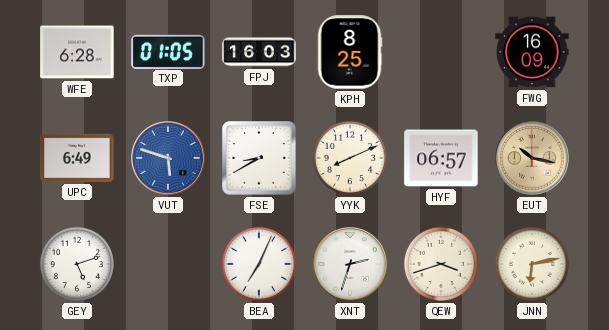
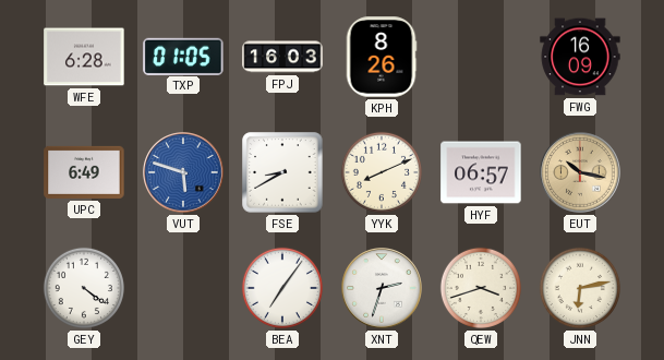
KPH: 8:25 -> 8:26
GEY: 5:12 -> 4:21
BEA: 7:04 -> 7:06
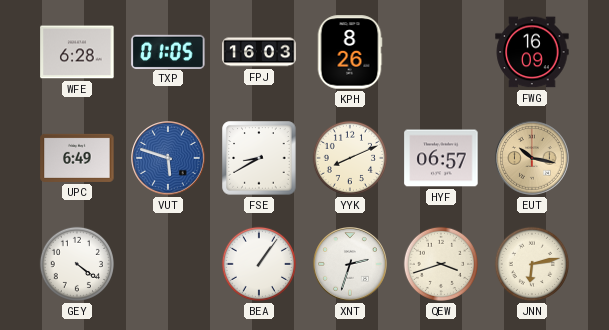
BEA: 7:06 -> 1:06
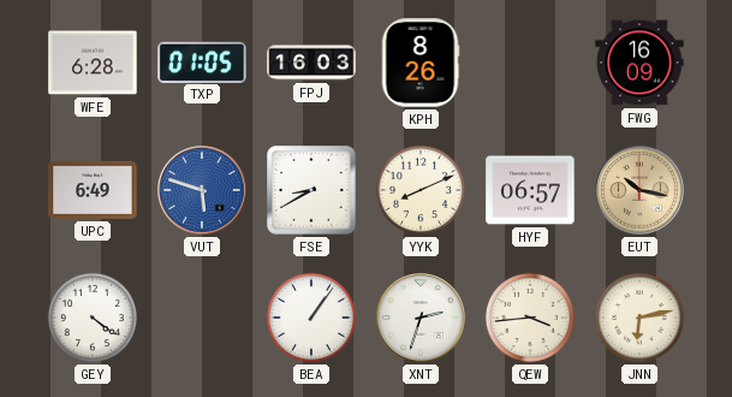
QEW: 3:42 -> 3:44
